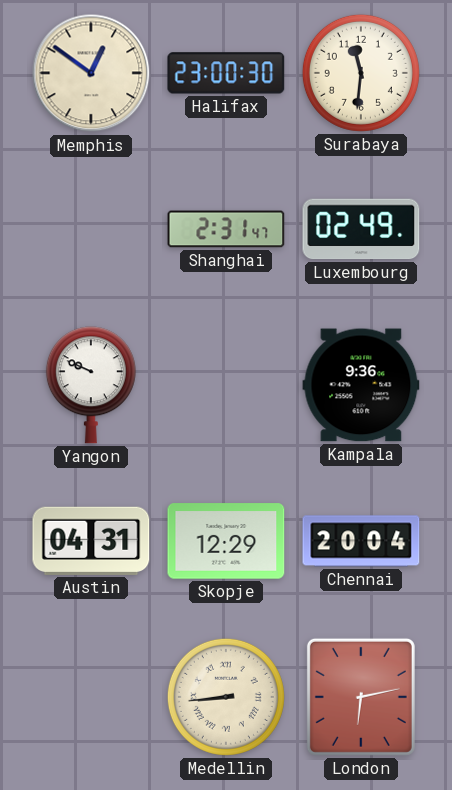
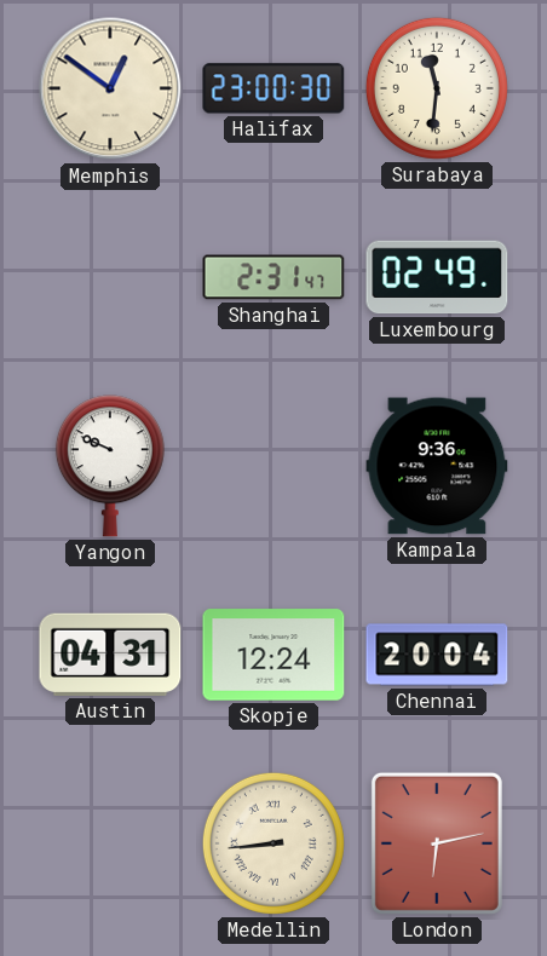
Skopje: 12:29 -> 12:24
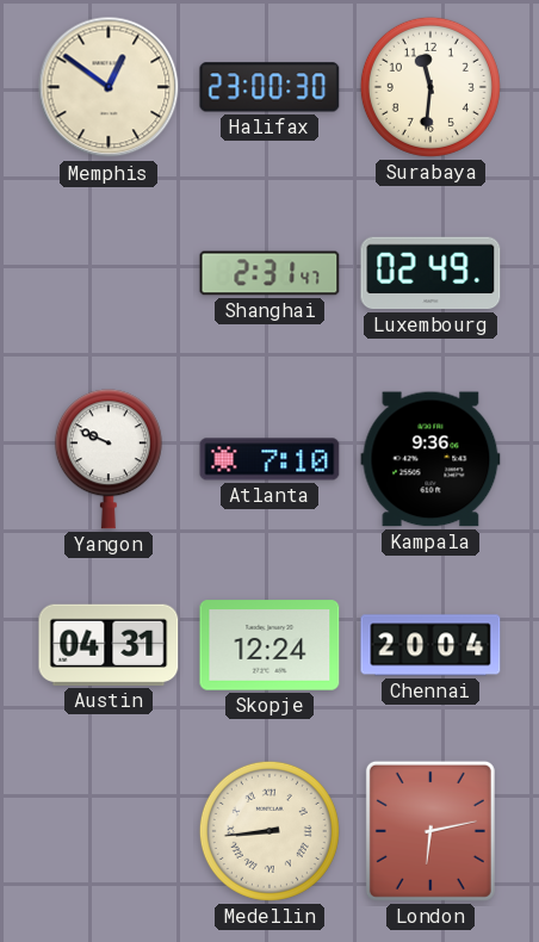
Atlanta: none -> 7:10
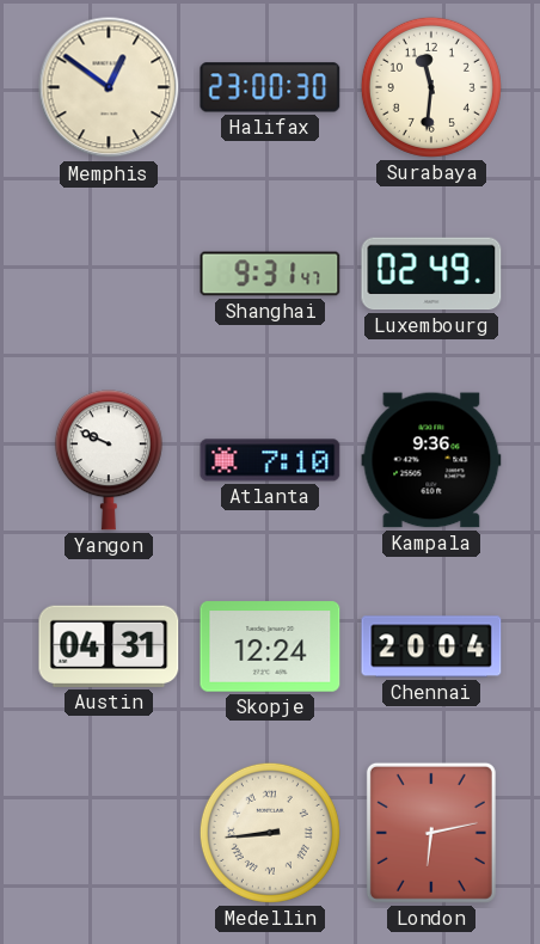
Shanghai: 2:31 -> 9:31
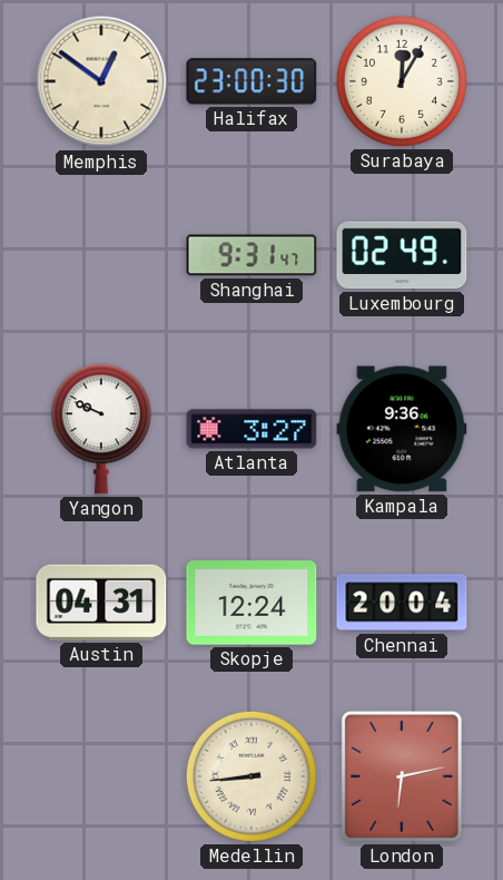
Surabaya: 11:31 -> 12:05
Atlanta: 7:10 -> 3:27
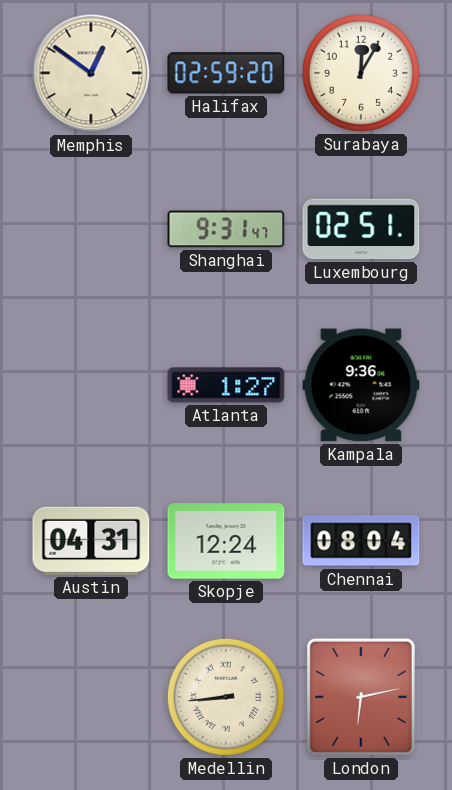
Halifax: 23:00 -> 02:59
Luxembourg: 02:49 -> 02:51
Yangon: 9:49 -> none
Atlanta: 3:27 -> 1:27
Chennai: 20:04 -> 08:04
